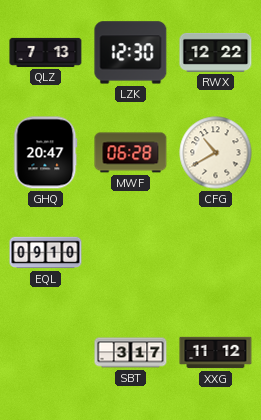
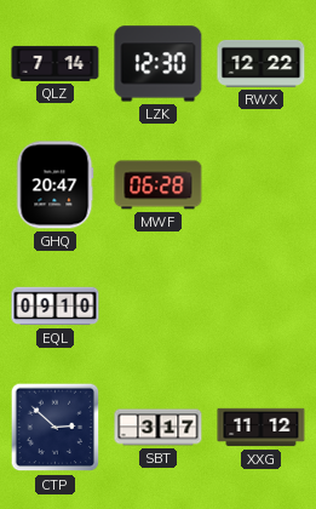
QLZ: 7:13 -> 7:14
CFG: 10:40 -> none
CTP: none -> 2:52
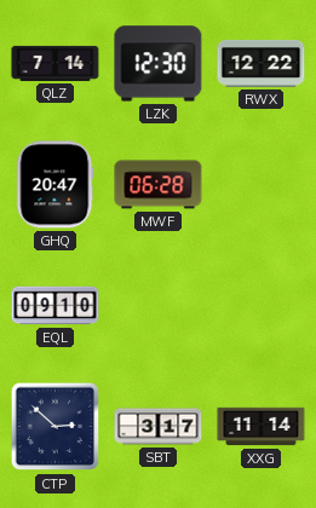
XXG: 11:12 -> 11:14
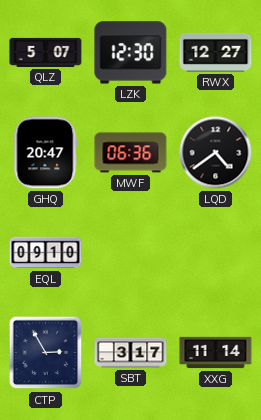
QLZ: 7:14 -> 5:07
RWX: 12:22 -> 12:27
MWF: 06:28 -> 06:36
LQD: none -> 4:39
CTP: 2:52 -> 2:55
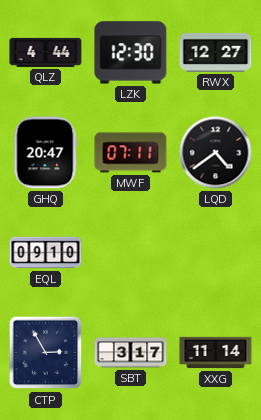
QLZ: 5:07 -> 4:44
MWF: 06:36 -> 07:11
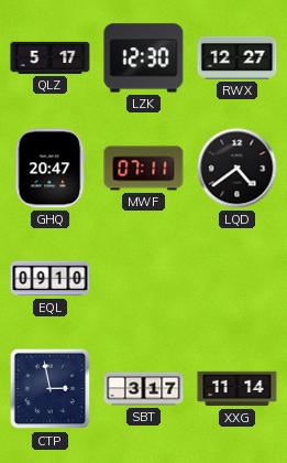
QLZ: 4:44 -> 5:17
CTP: 2:55 -> 2:58
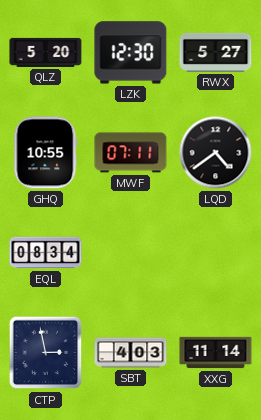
QLZ: 5:17 -> 5:20
RWX: 12:27 -> 5:27
GHQ: 20:47 -> 10:55
EQL: 09:10 -> 08:34
SBT: 3:17 -> 4:03
